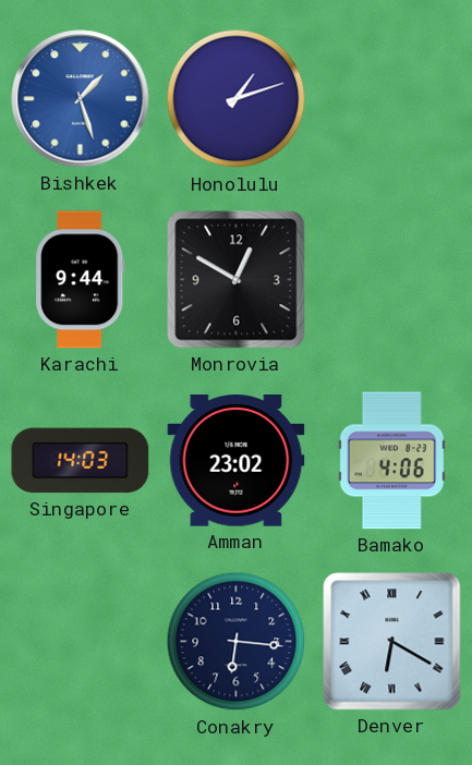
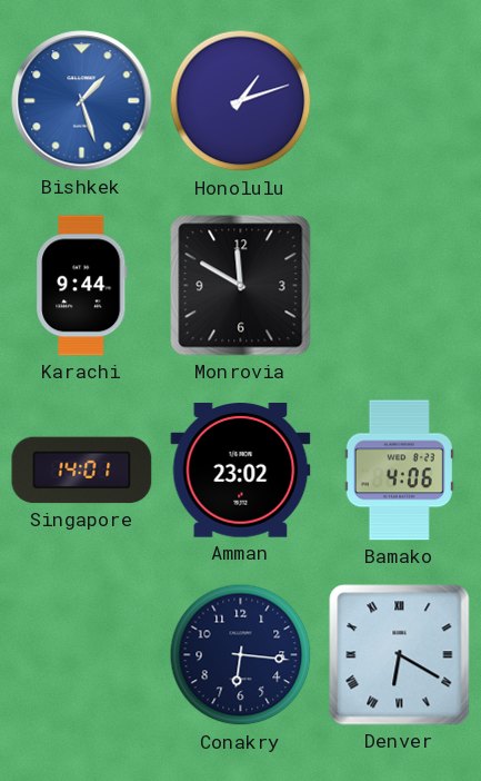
Monrovia: 12:50 -> 11:50
Singapore: 14:03 -> 14:01
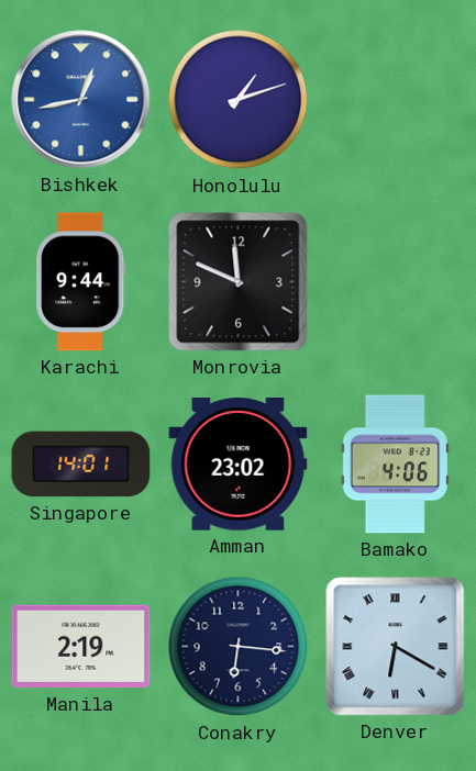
Bishkek: 1:27 -> 12:43
Monrovia: 11:50 -> 11:49
Manila: none -> 2:19
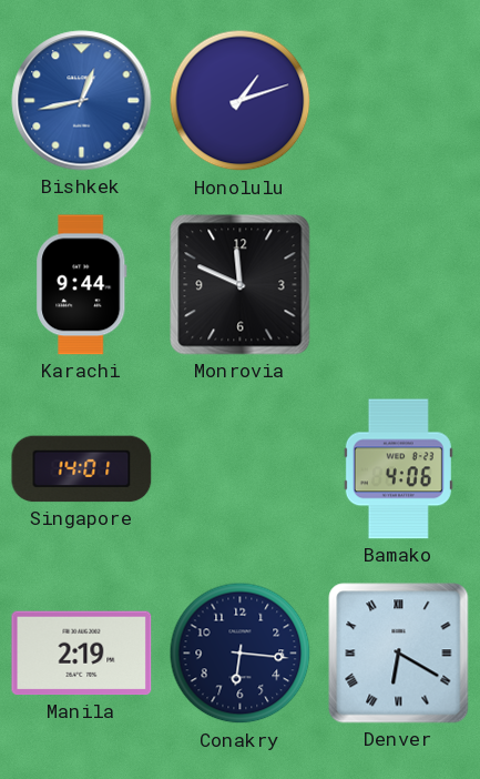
Amman: 23:02 -> none
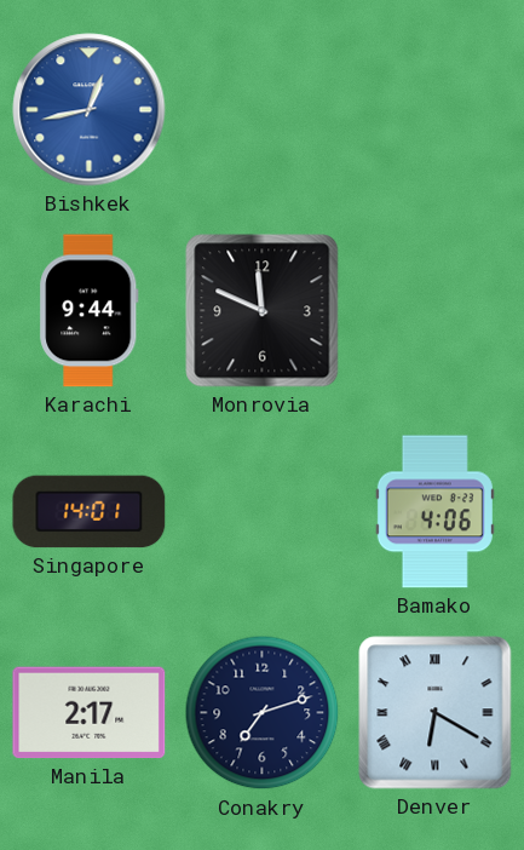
Honolulu: 1:12 -> none
Manila: 2:19 -> 2:17
Conakry: 6:16 -> 7:12
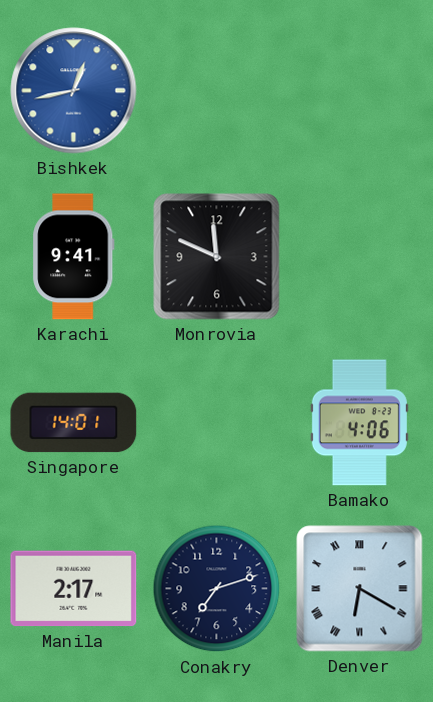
Karachi: 9:44 -> 9:41
